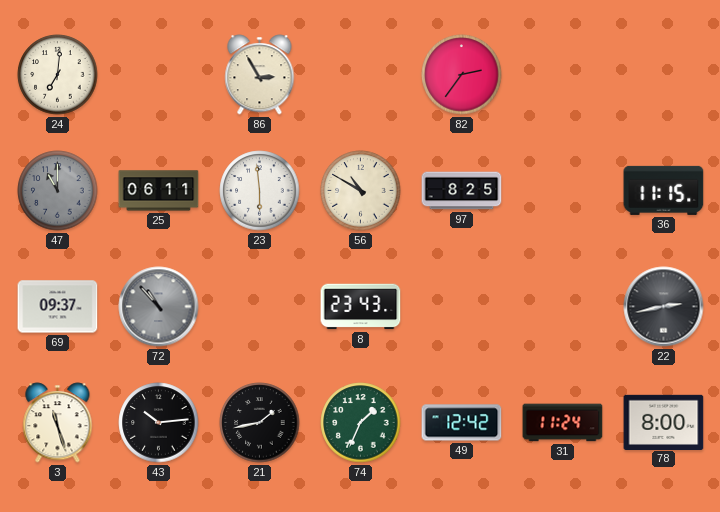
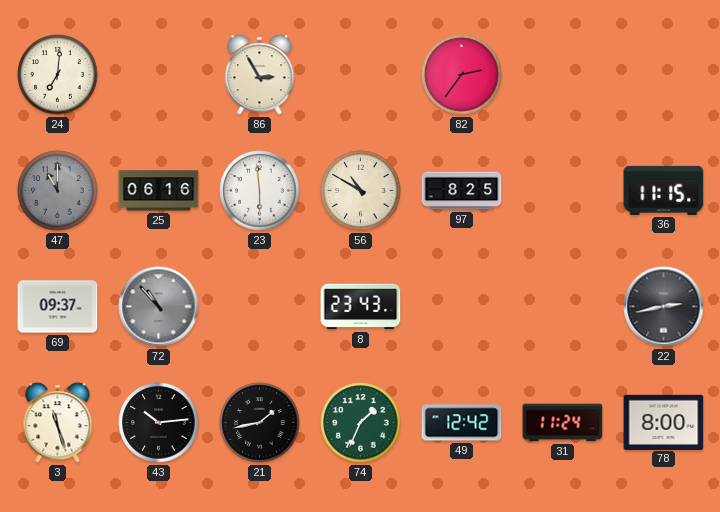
25: 06:11 -> 06:16
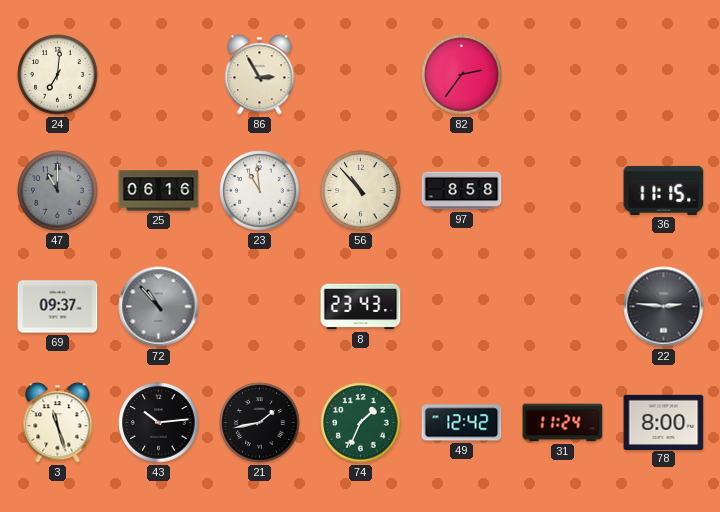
23: 5:59 -> 10:59
56: 10:50 -> 10:53
97: 8:25 -> 8:58
22: 2:43 -> 2:46
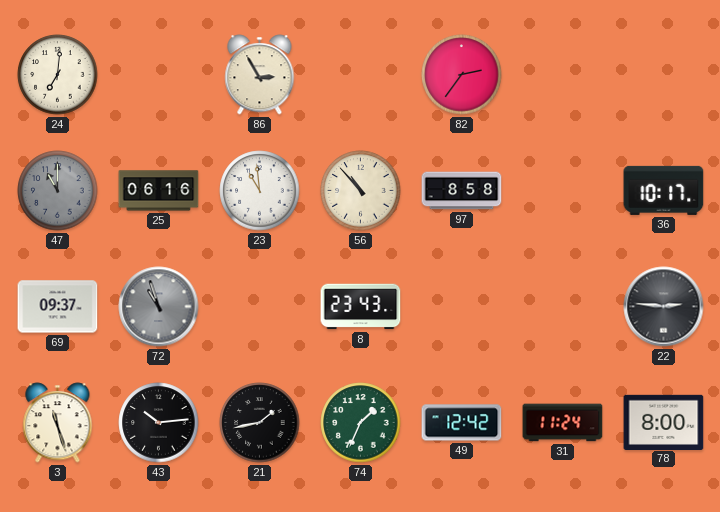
36: 11:15 -> 10:17
72: 10:53 -> 10:57
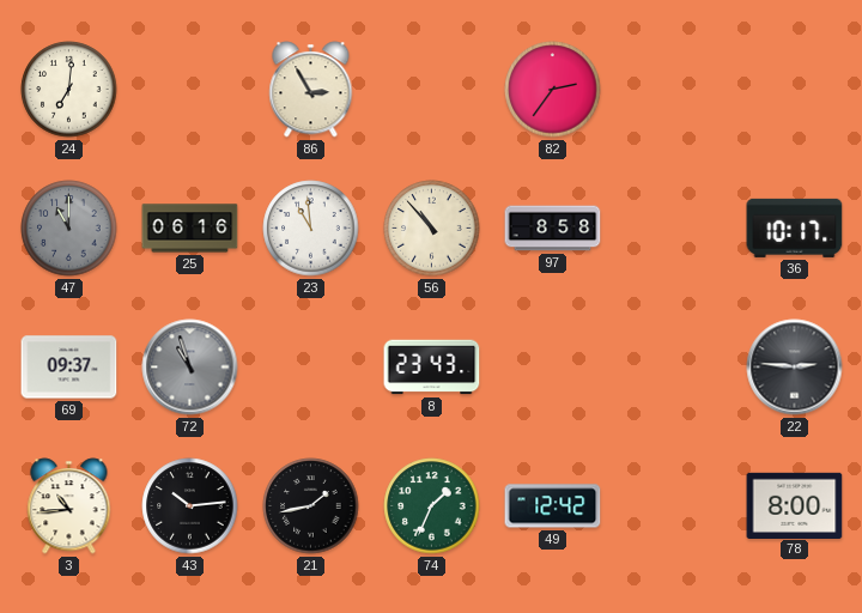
3: 11:27 -> 10:44
31: 11:24 -> none
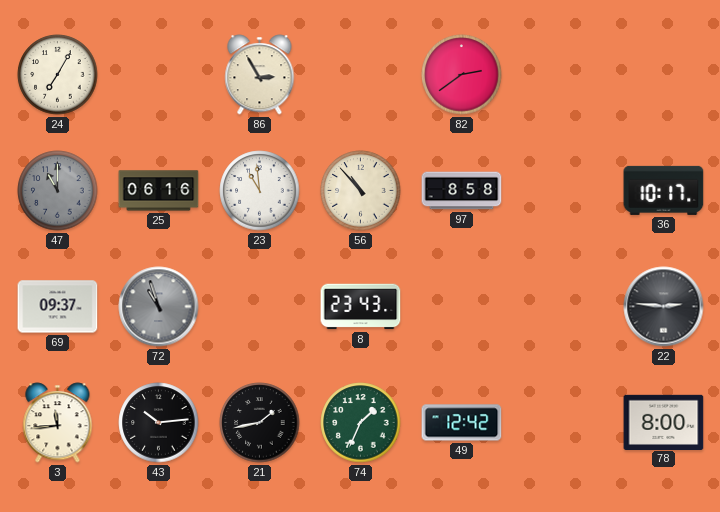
24: 7:01 -> 7:05
82: 2:36 -> 2:39
3: 10:44 -> 11:44
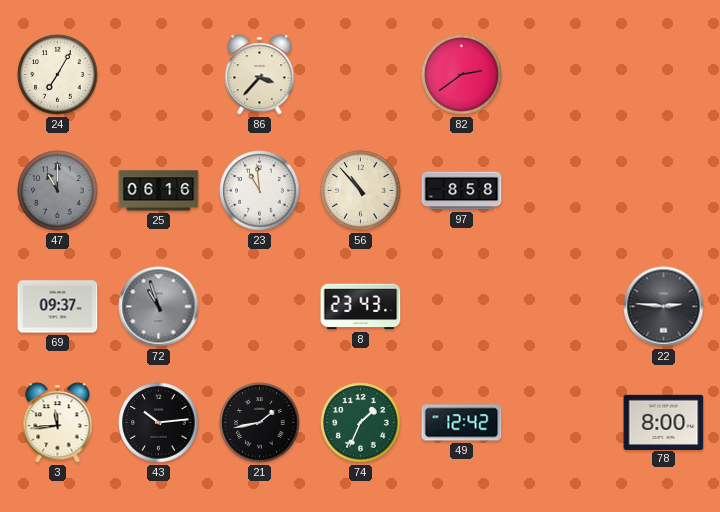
86: 2:55 -> 3:37
36: 10:17 -> none
